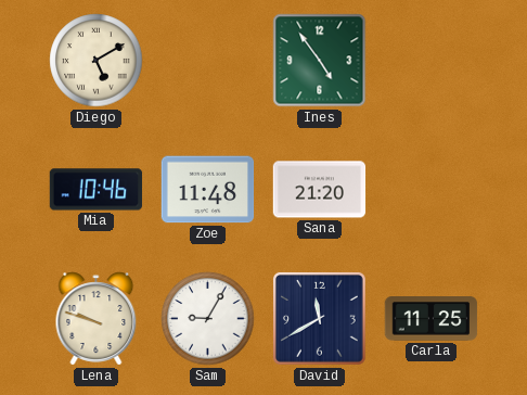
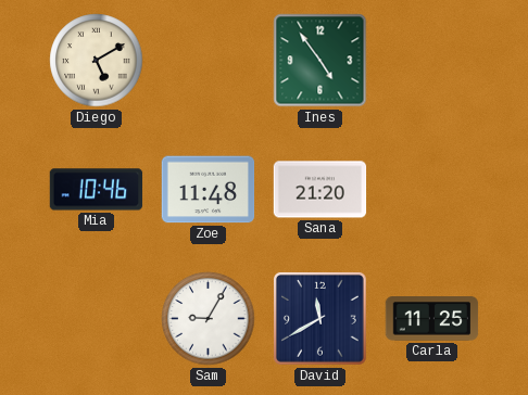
Lena: 9:48 -> none
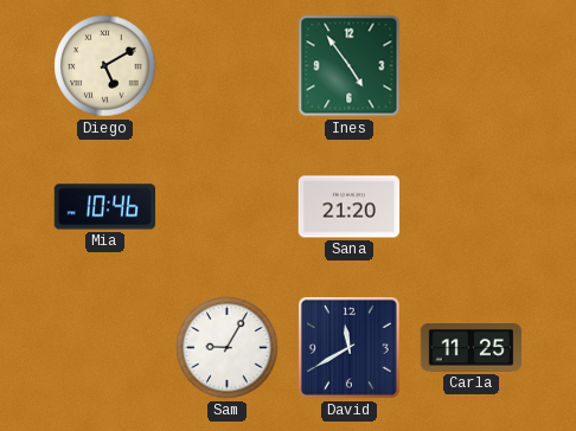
Zoe: 11:48 -> none
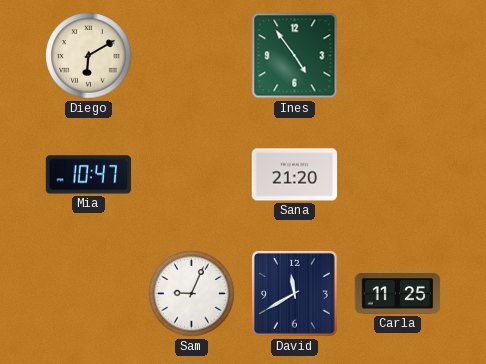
Diego: 5:10 -> 6:10
Mia: 10:46 -> 10:47
Sam: 9:05 -> 9:04
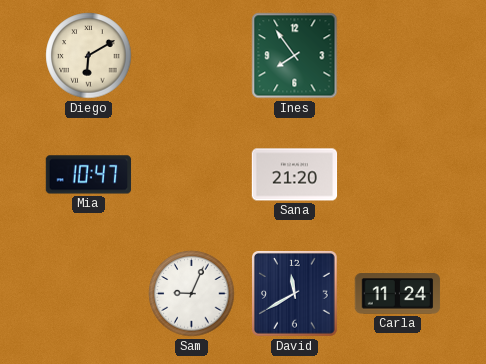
Ines: 4:54 -> 7:54
Carla: 11:25 -> 11:24
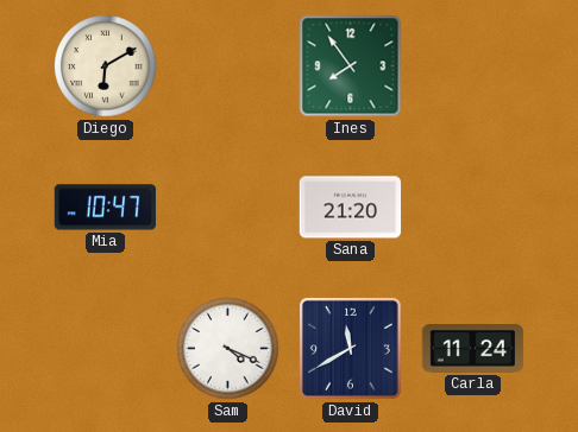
Sam: 9:04 -> 4:19
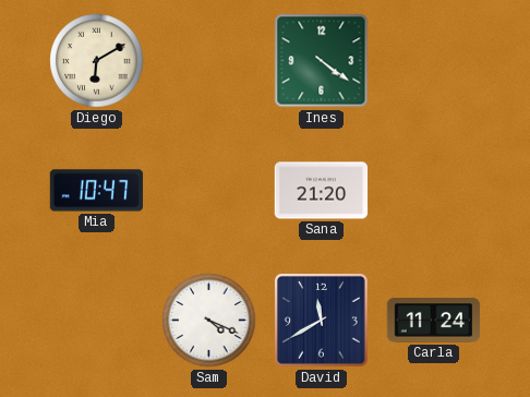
Ines: 7:54 -> 4:21
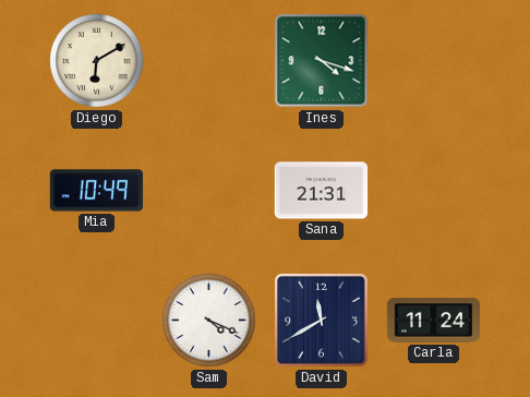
Ines: 4:21 -> 4:18
Mia: 10:47 -> 10:49
Sana: 21:20 -> 21:31
